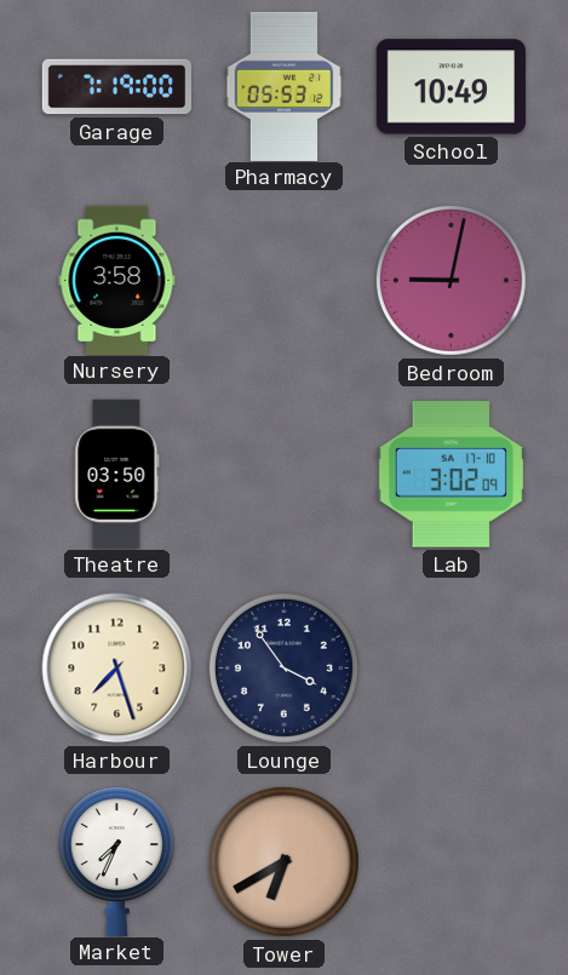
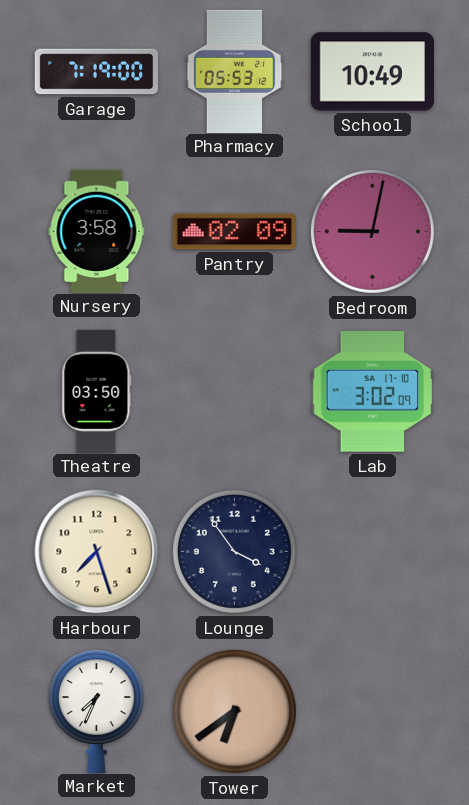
Pantry: none -> 02:09
Tower: 6:40 -> 6:39
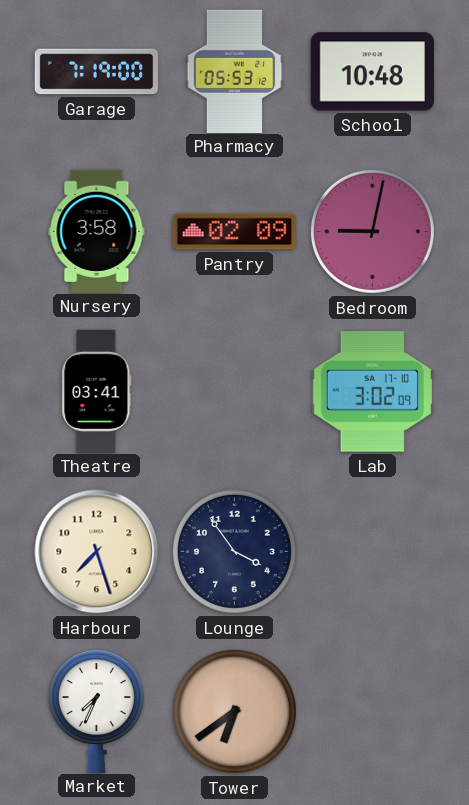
School: 10:49 -> 10:48
Theatre: 03:50 -> 03:41
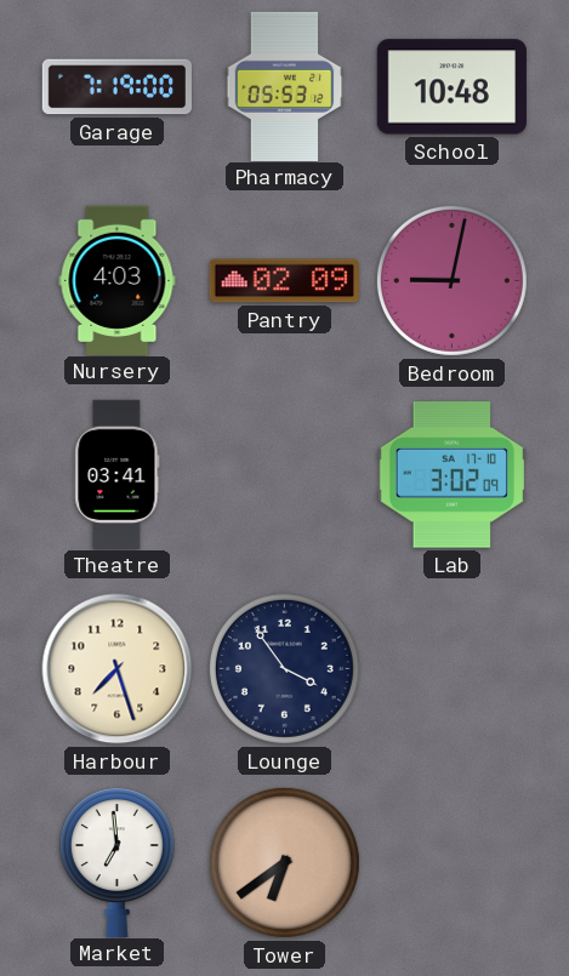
Nursery: 3:58 -> 4:03
Market: 7:34 -> 6:59
